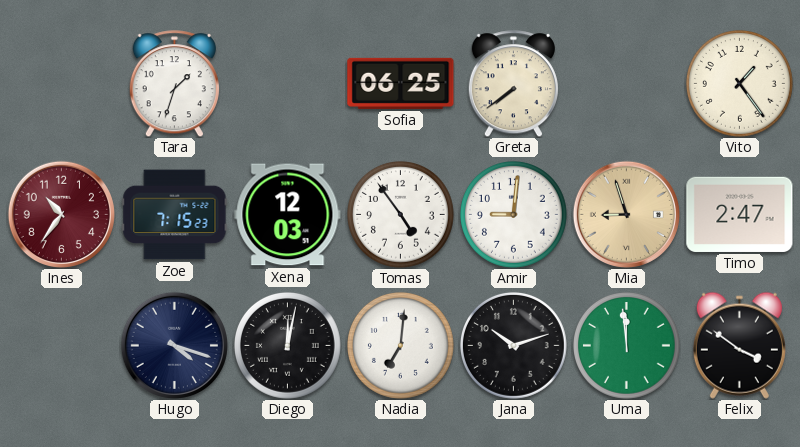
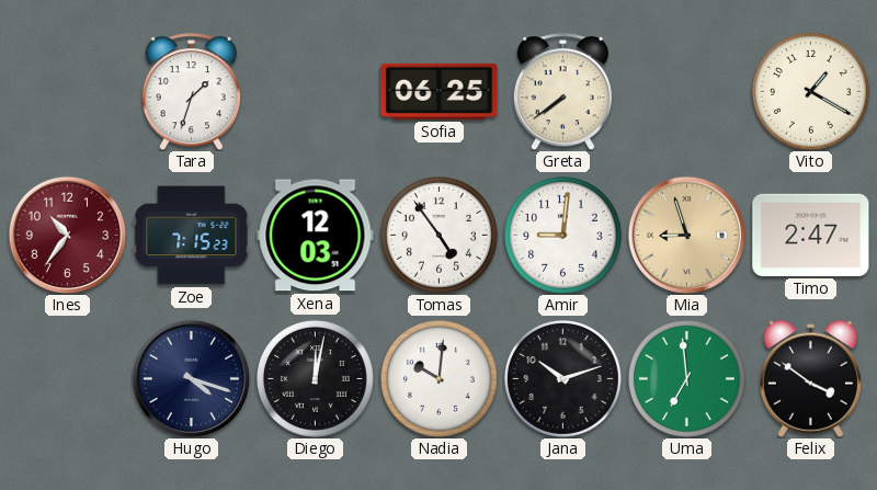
Vito: 1:24 -> 1:20
Nadia: 7:01 -> 10:01
Uma: 11:59 -> 6:59
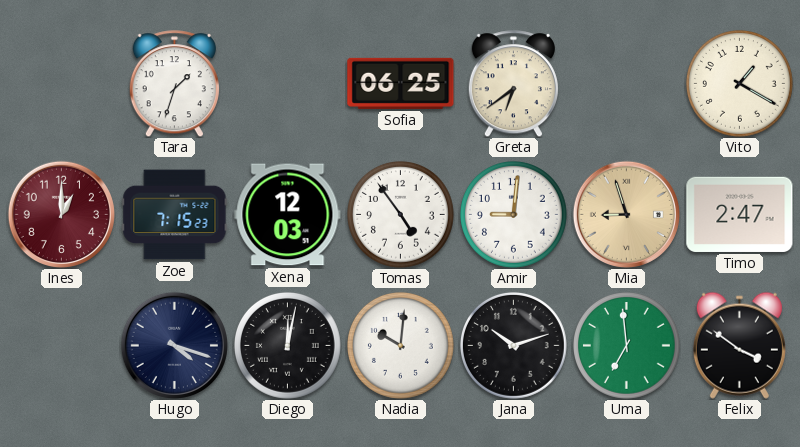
Greta: 7:39 -> 6:39
Ines: 10:36 -> 1:00
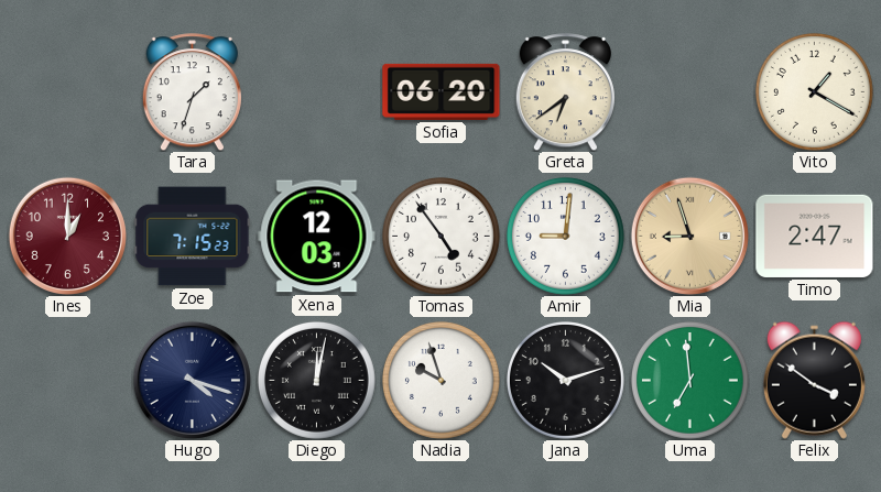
Sofia: 06:25 -> 06:20
Nadia: 10:01 -> 9:57
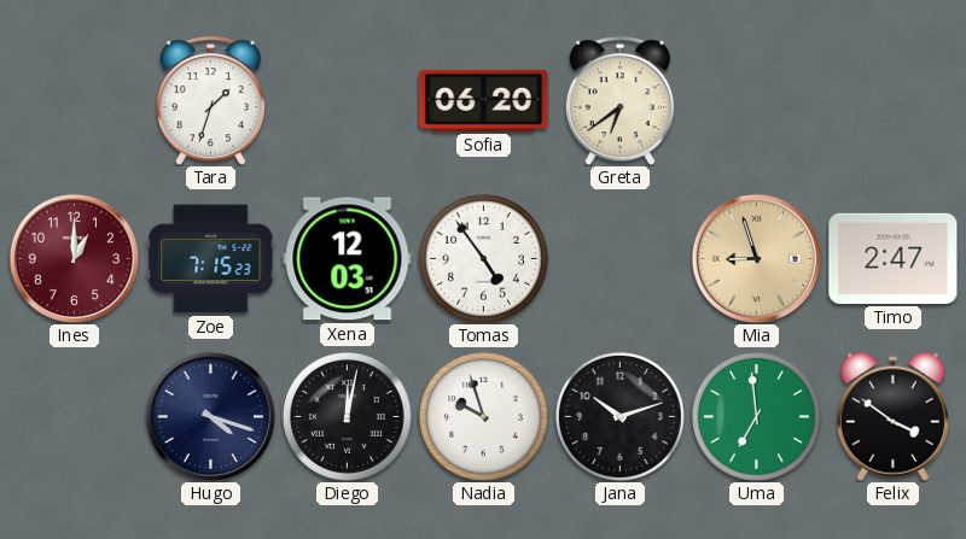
Vito: 1:20 -> none
Amir: 9:01 -> none
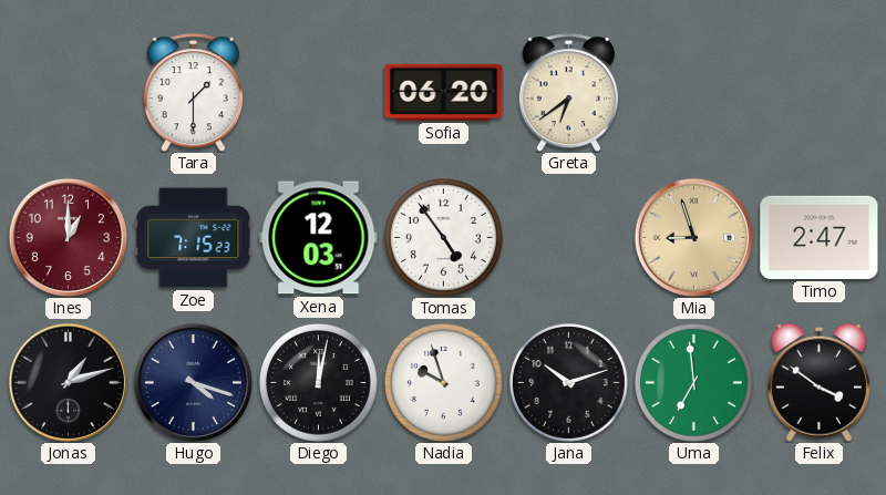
Tara: 1:33 -> 1:30
Jonas: none -> 1:12
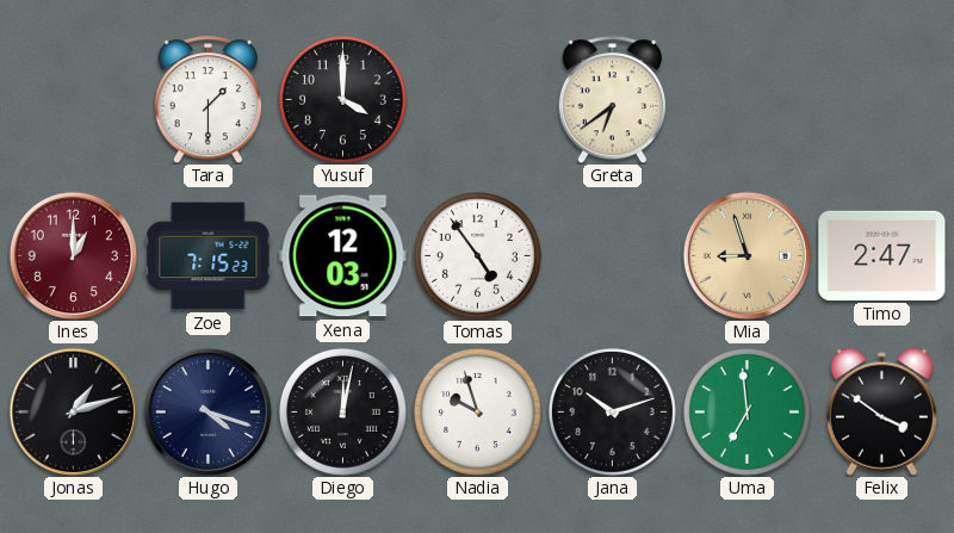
Yusuf: none -> 4:00
Sofia: 06:20 -> none
